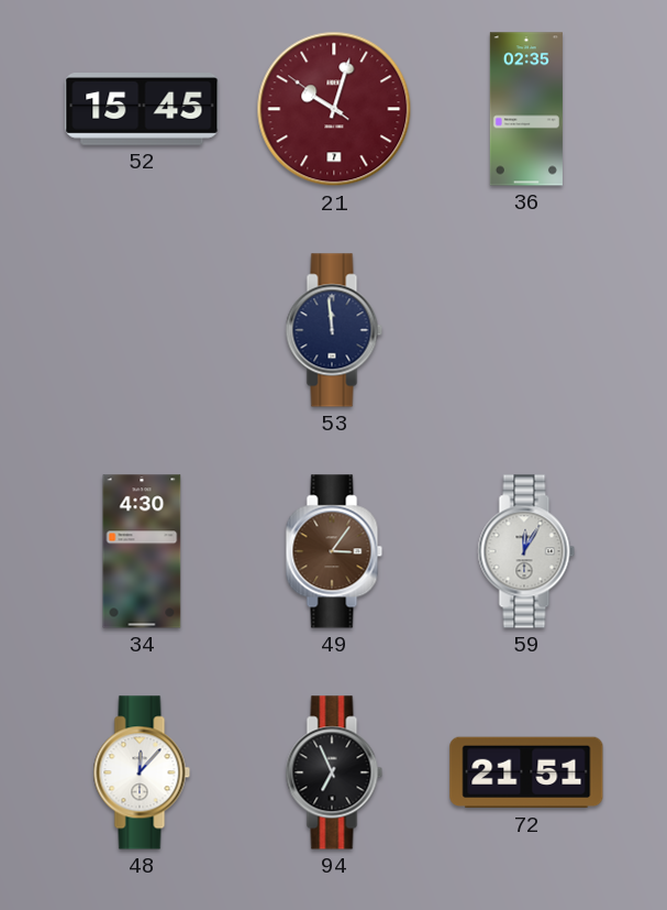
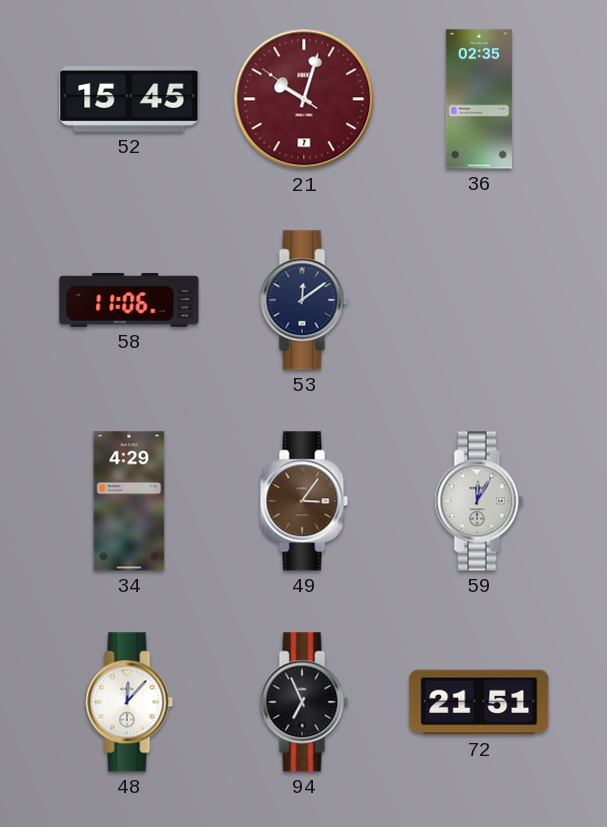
58: none -> 11:06
53: 11:59 -> 12:09
34: 4:30 -> 4:29
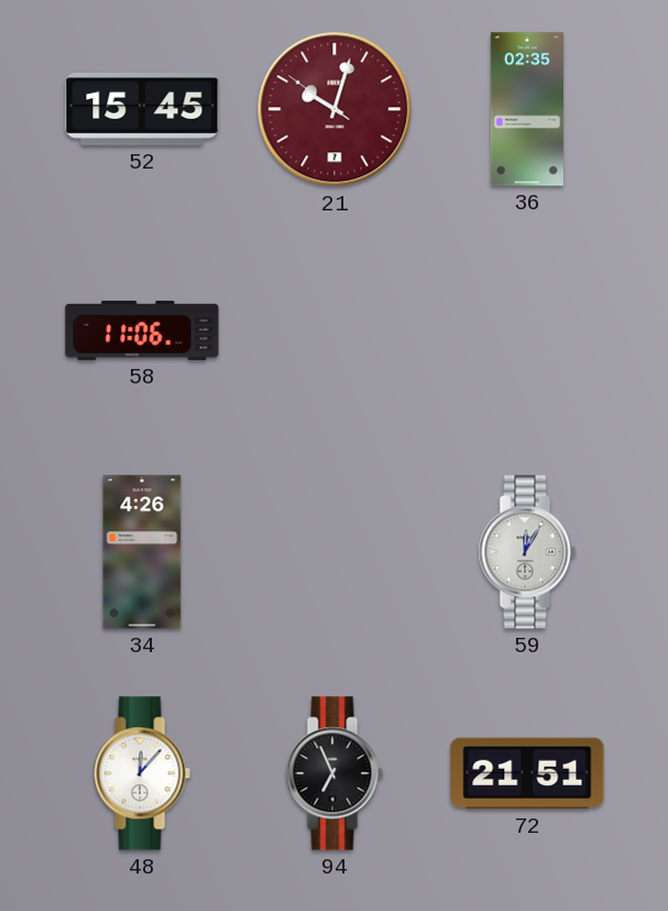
53: 12:09 -> none
34: 4:29 -> 4:26
49: 3:06 -> none
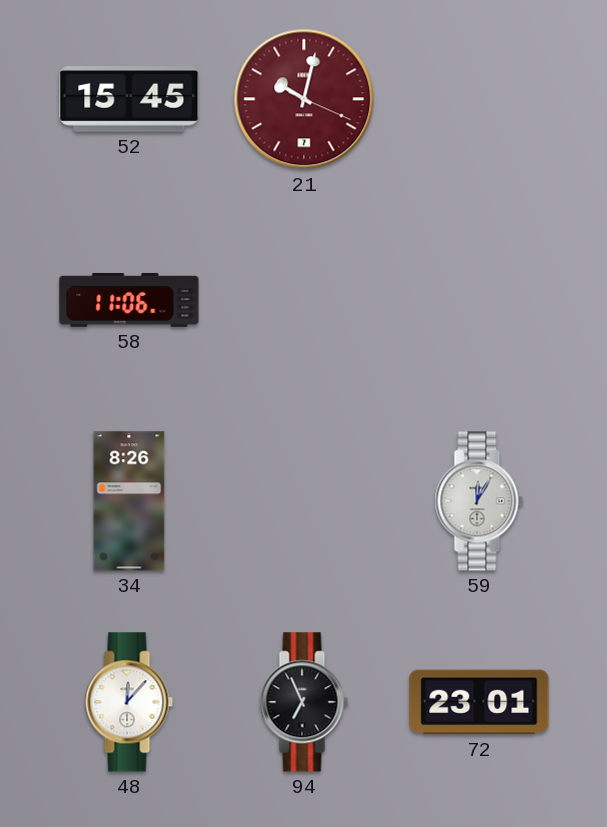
21: 10:02:51 -> 10:02:19
36: 02:35 -> none
34: 4:26 -> 8:26
72: 21:51 -> 23:01
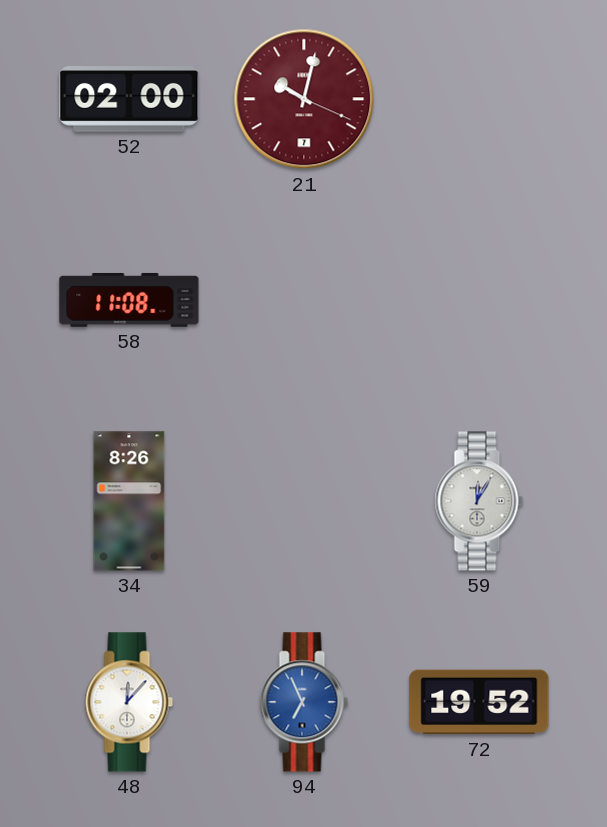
52: 15:45 -> 02:00
58: 11:06 -> 11:08
94 dial: black -> blue
72: 23:01 -> 19:52
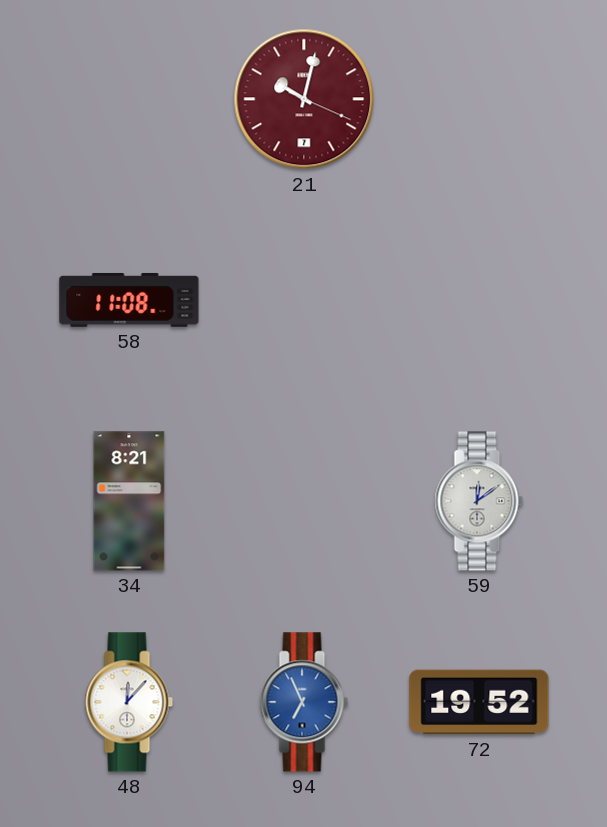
52: 02:00 -> none
34: 8:26 -> 8:21
59: 12:05 -> 12:09
